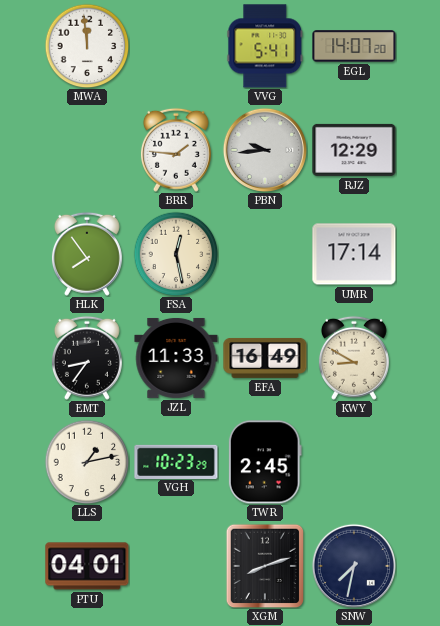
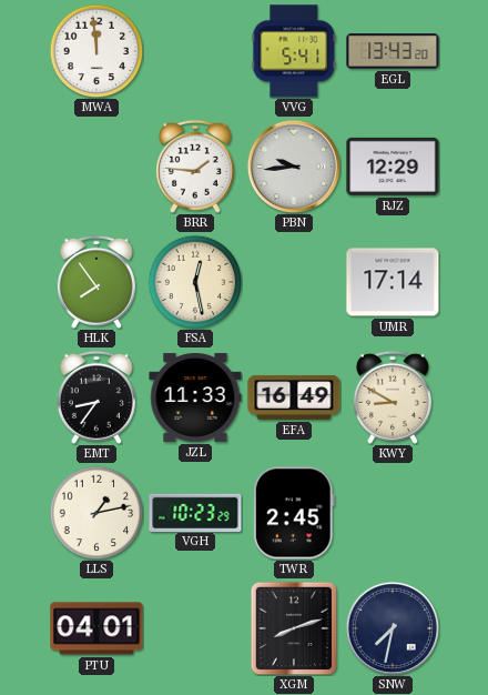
EGL: 14:07 -> 13:43
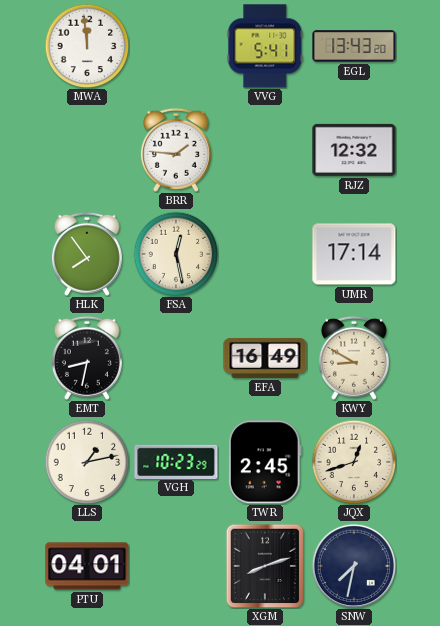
PBN: 9:44 -> none
RJZ: 12:29 -> 12:32
EMT: 8:36 -> 8:32
JZL: 11:33 -> none
JQX: none -> 12:42
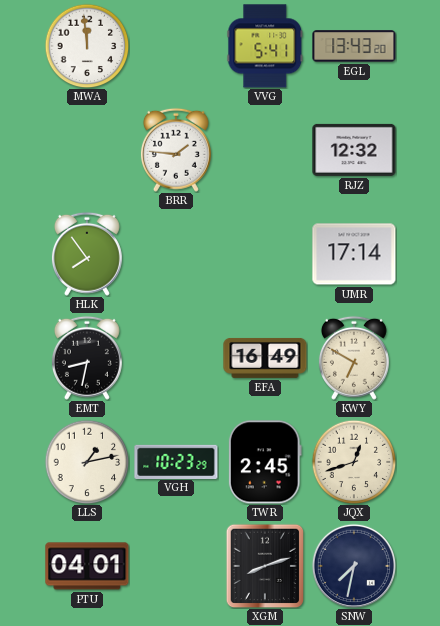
FSA: 12:28 -> none
KWY: 8:50 -> 6:50
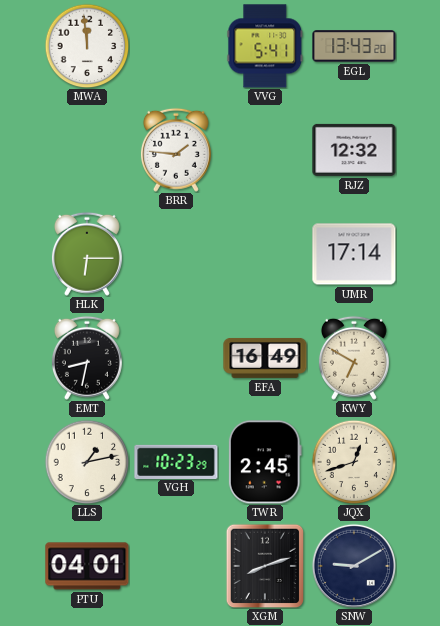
HLK: 7:54 -> 6:15
SNW: 7:32 -> 9:10
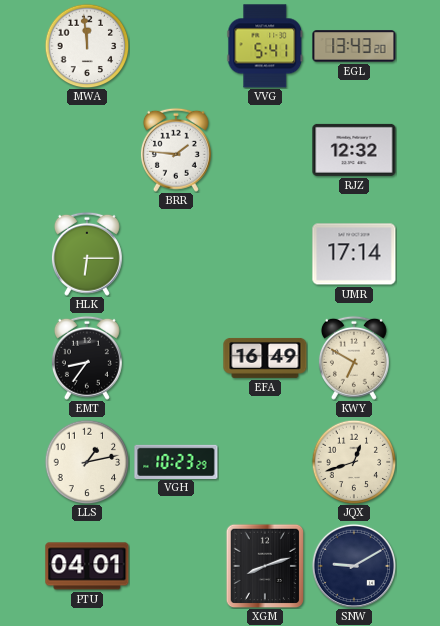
EMT: 8:32 -> 8:36
TWR: 2:45 -> none
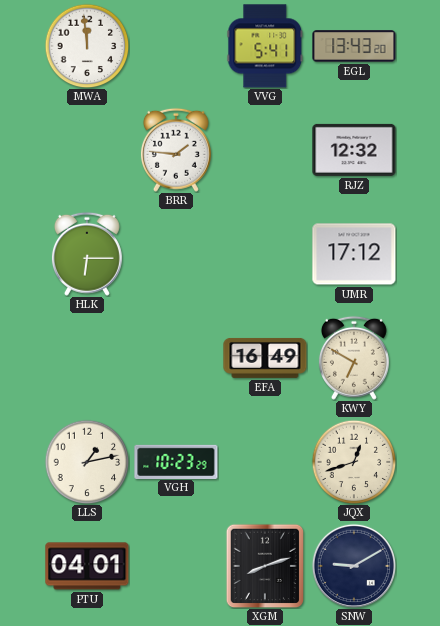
UMR: 17:14 -> 17:12
EMT: 8:36 -> none
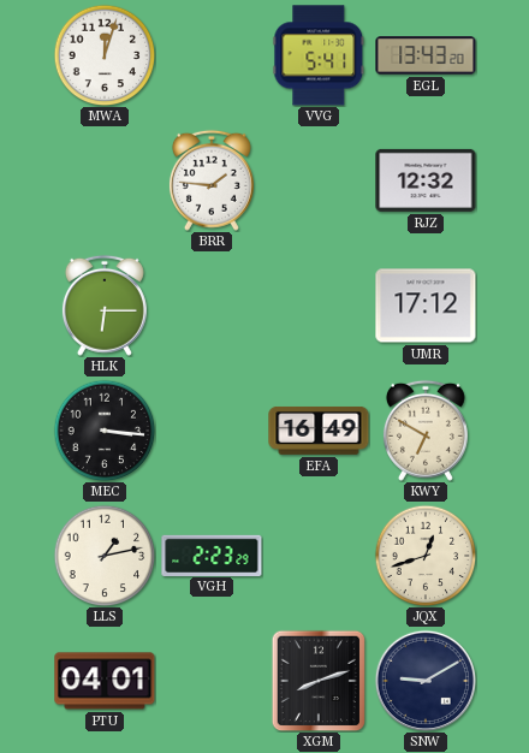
MWA: 11:59 -> 12:03
MEC: none -> 3:16
VGH: 10:23 -> 2:23
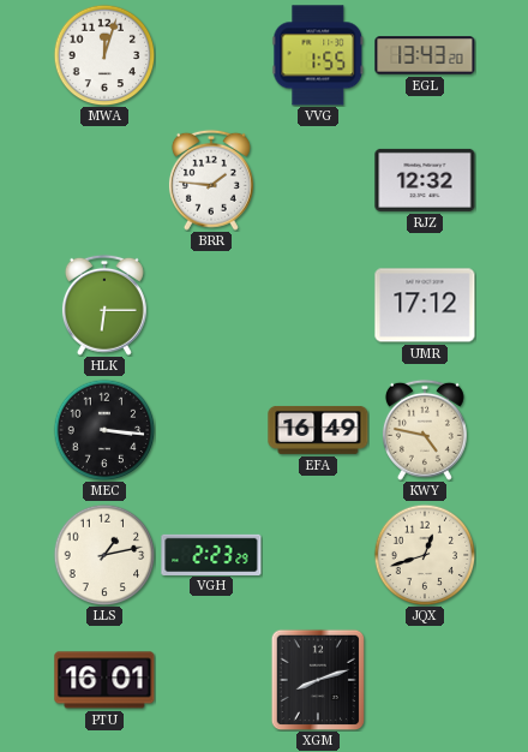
VVG: 5:41 -> 1:55
KWY: 6:50 -> 4:47
PTU: 04:01 -> 16:01
SNW: 9:10 -> none
